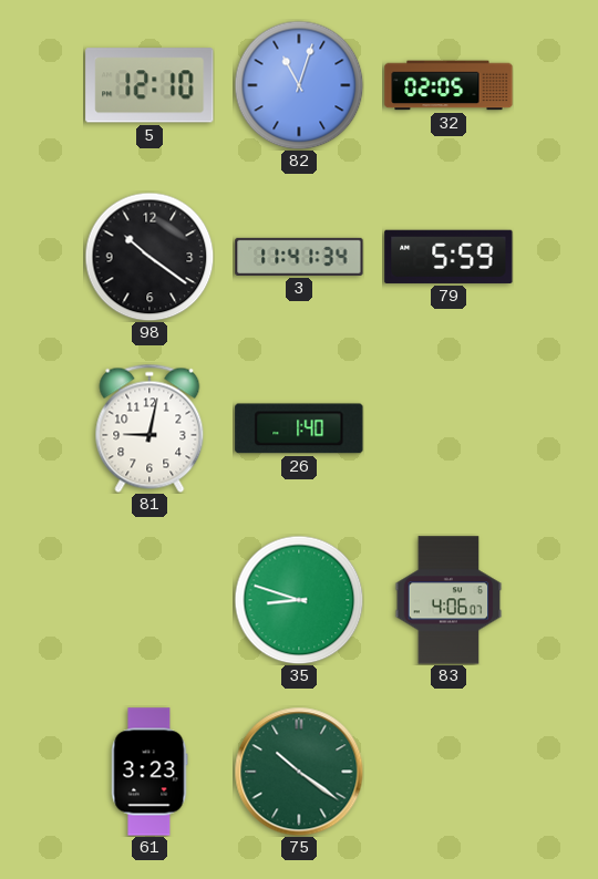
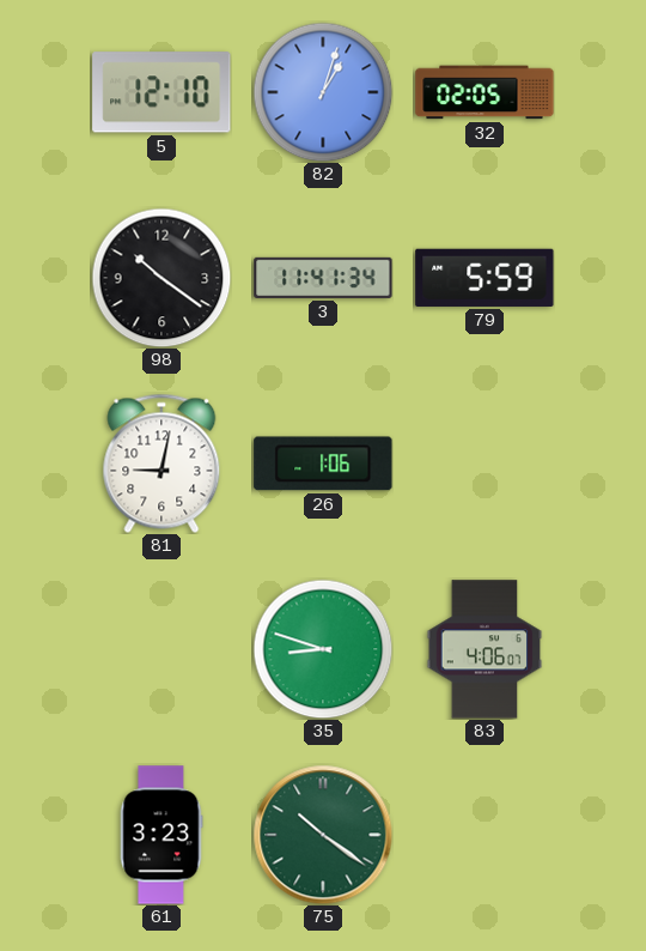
82: 11:03 -> 1:03
26: 1:40 -> 1:06
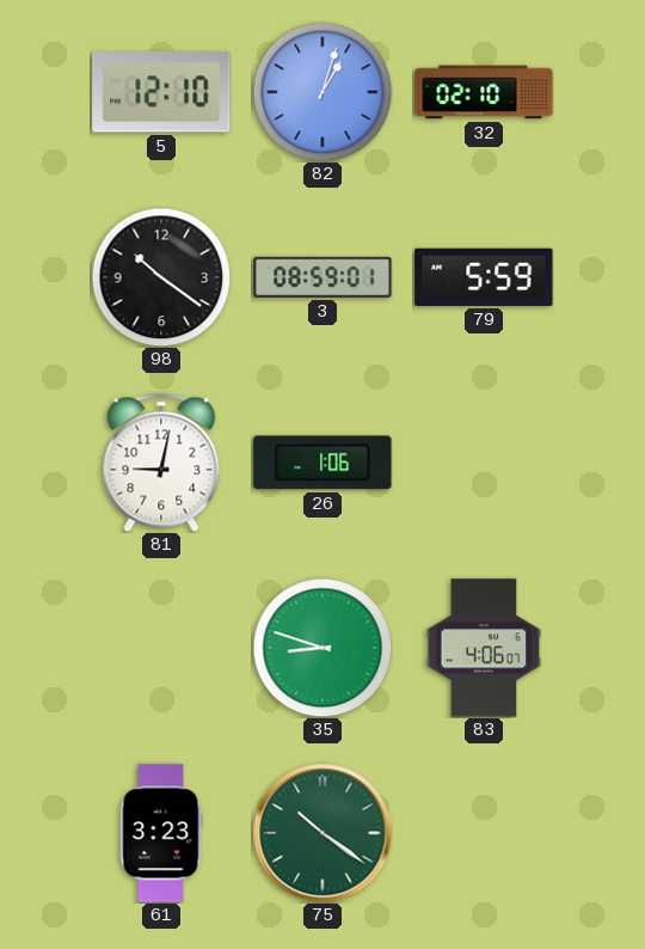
32: 02:05 -> 02:10
3: 11:41 -> 08:59
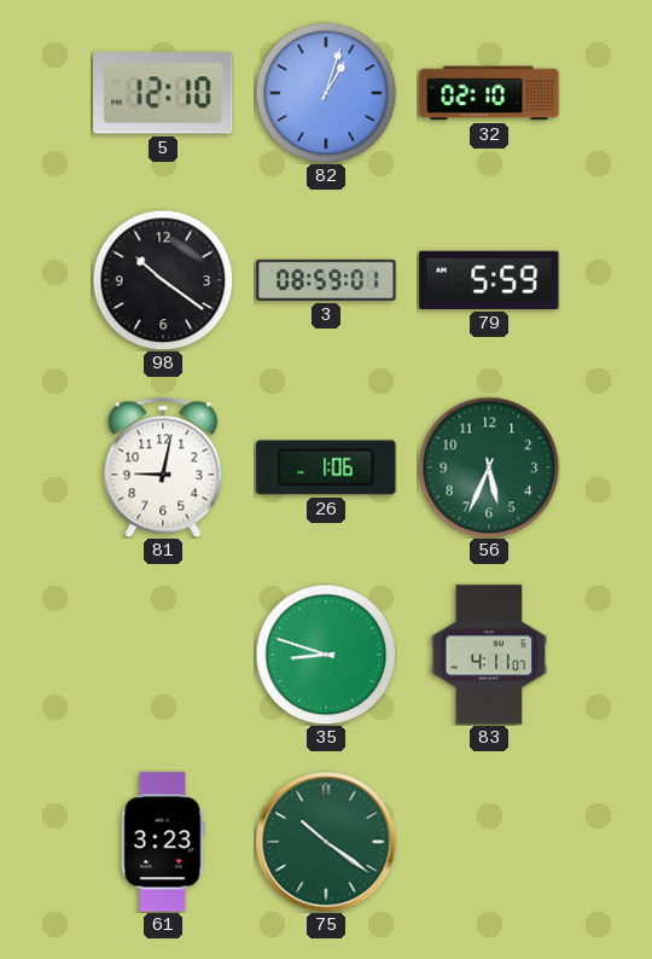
56: none -> 5:34
83: 4:06 -> 4:11
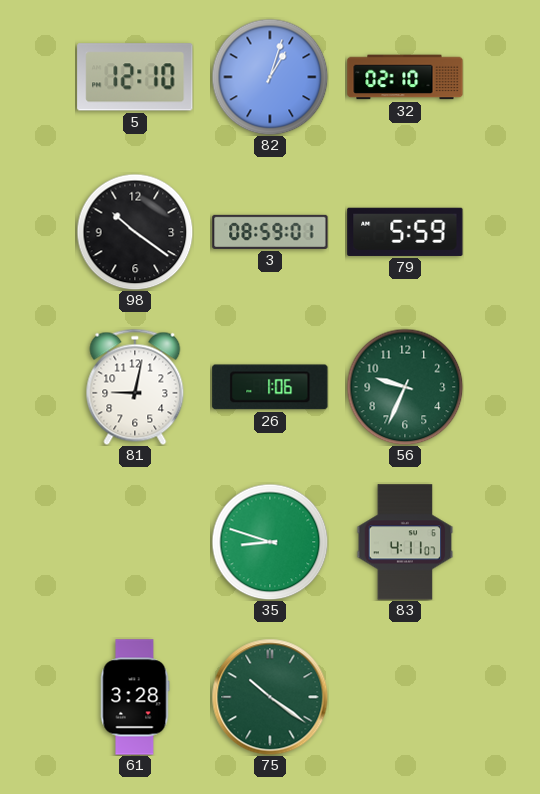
56: 5:34 -> 9:34
61: 3:23 -> 3:28
